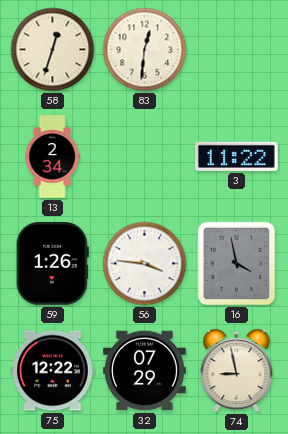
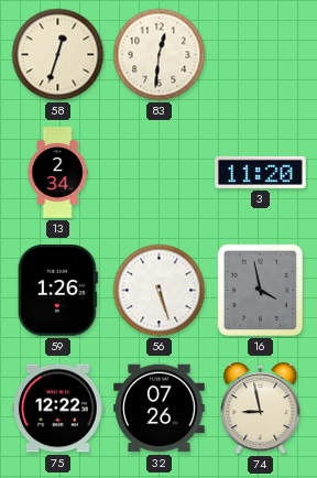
3: 11:22 -> 11:20
56: 3:46 -> 5:27
32: 07:29 -> 07:26
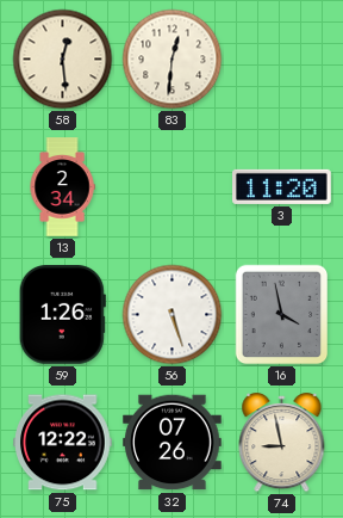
58: 12:33 -> 12:29
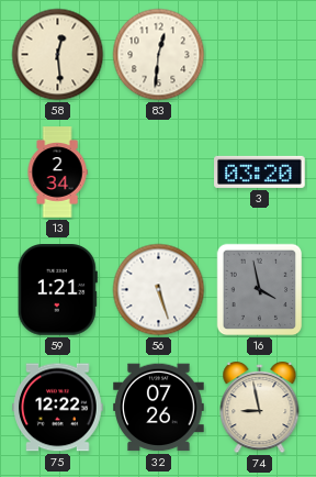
3: 11:20 -> 03:20
59: 1:26 -> 1:21
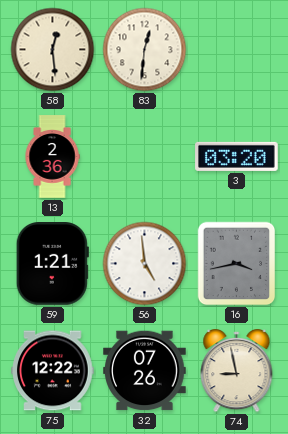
13: 2:34 -> 2:36
56: 5:27 -> 4:59
16: 3:58 -> 3:43
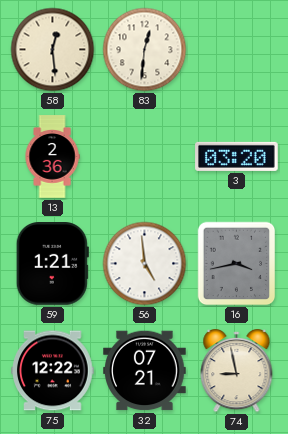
32: 07:26 -> 07:21
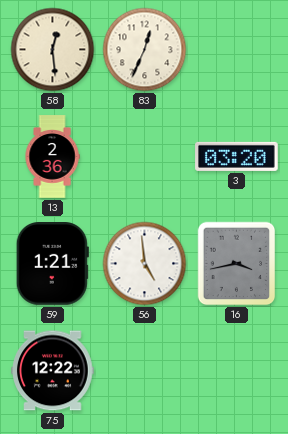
83: 12:31 -> 12:34
32: 07:21 -> none
74: 8:58 -> none
